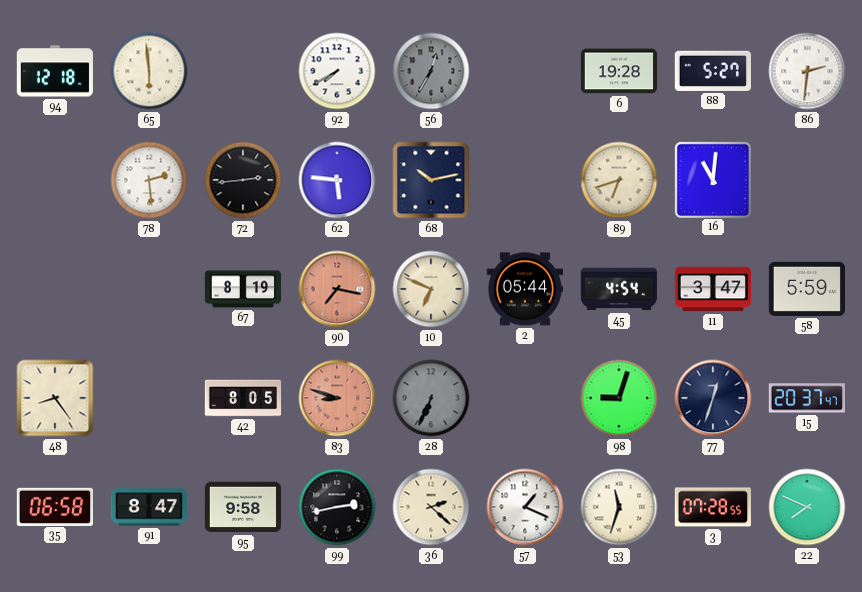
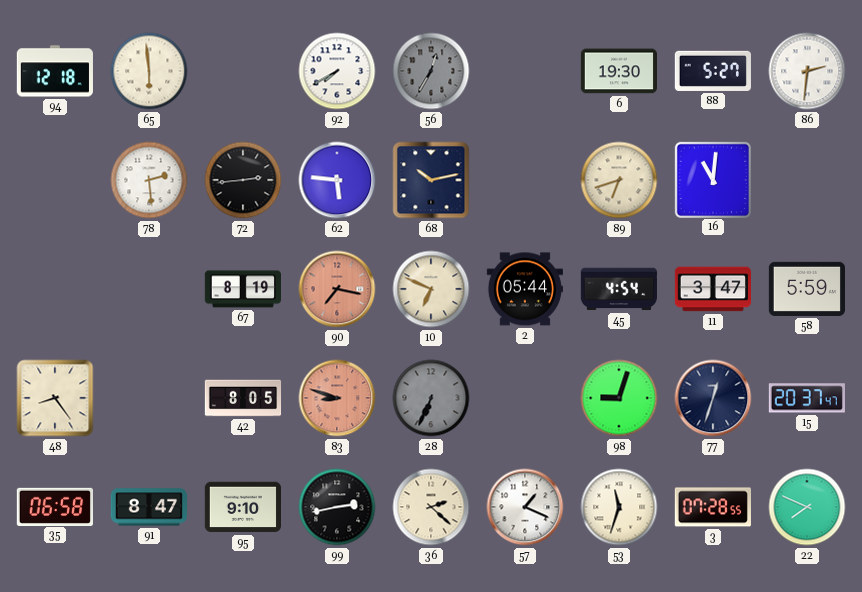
6: 19:28 -> 19:30
95: 9:58 -> 9:10
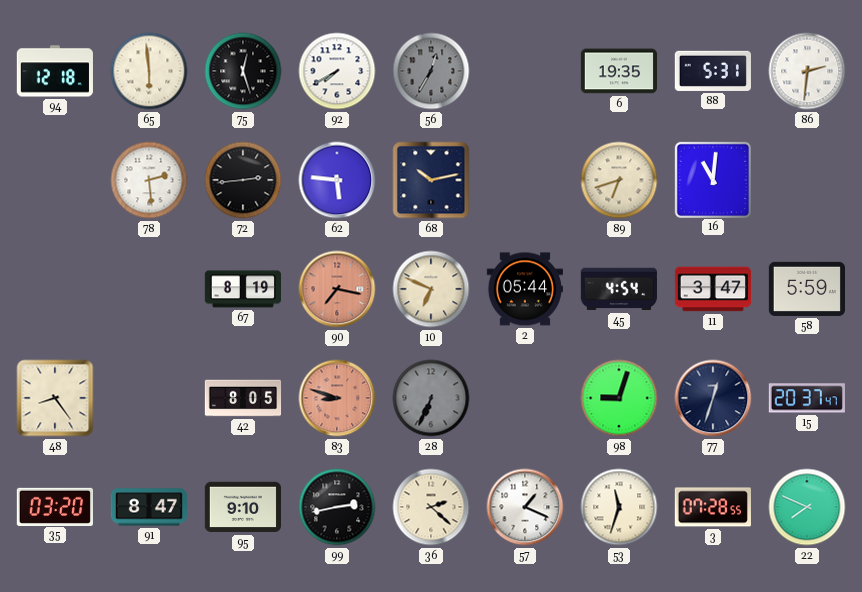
75: none -> 12:27
6: 19:30 -> 19:35
88: 5:27 -> 5:31
35: 06:58 -> 03:20
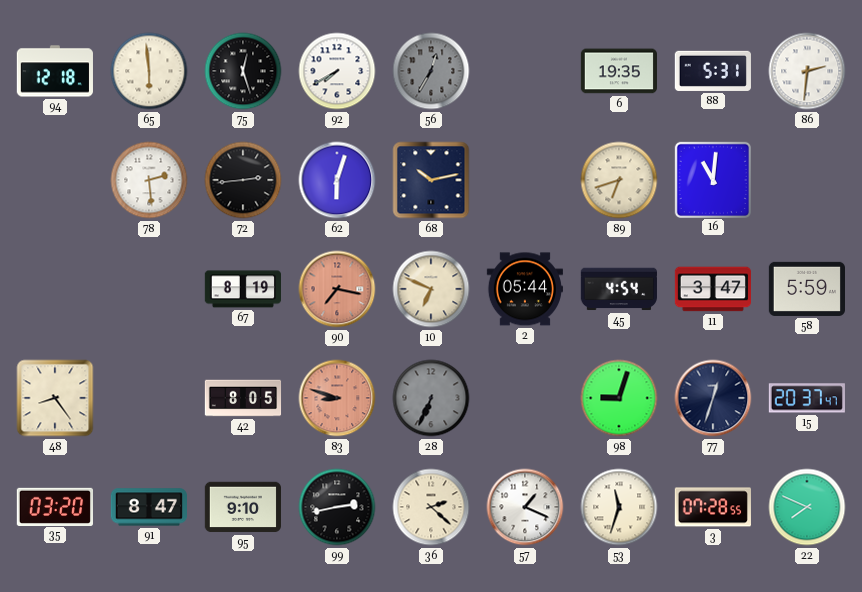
62: 5:46 -> 6:03
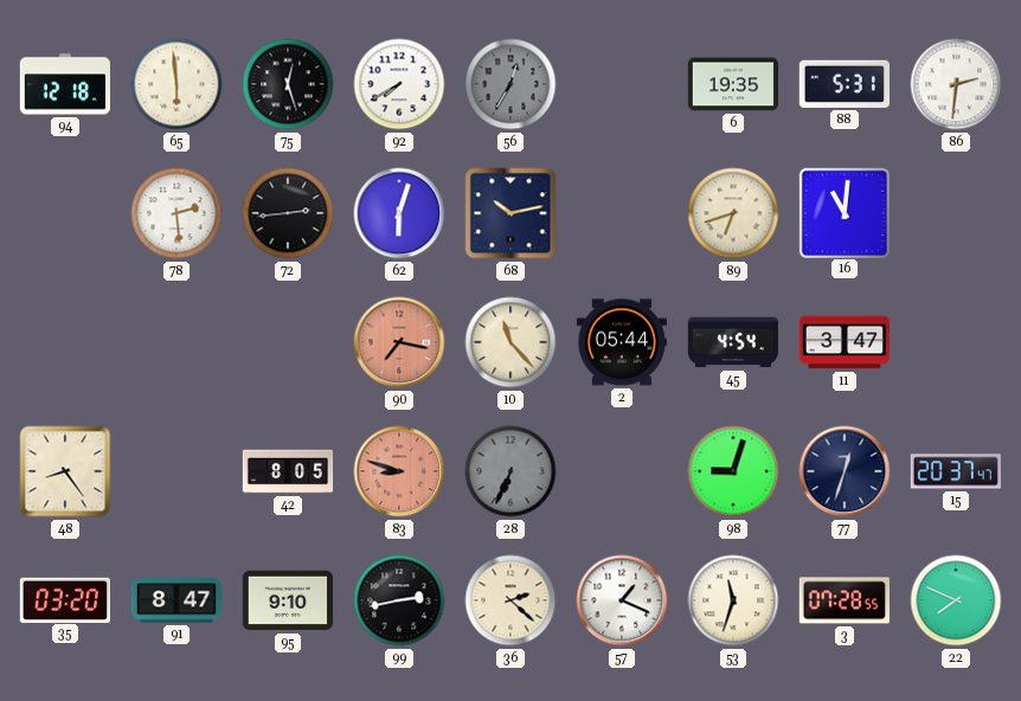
67: 8:19 -> none
10: 6:49 -> 11:23
58: 5:59 -> none
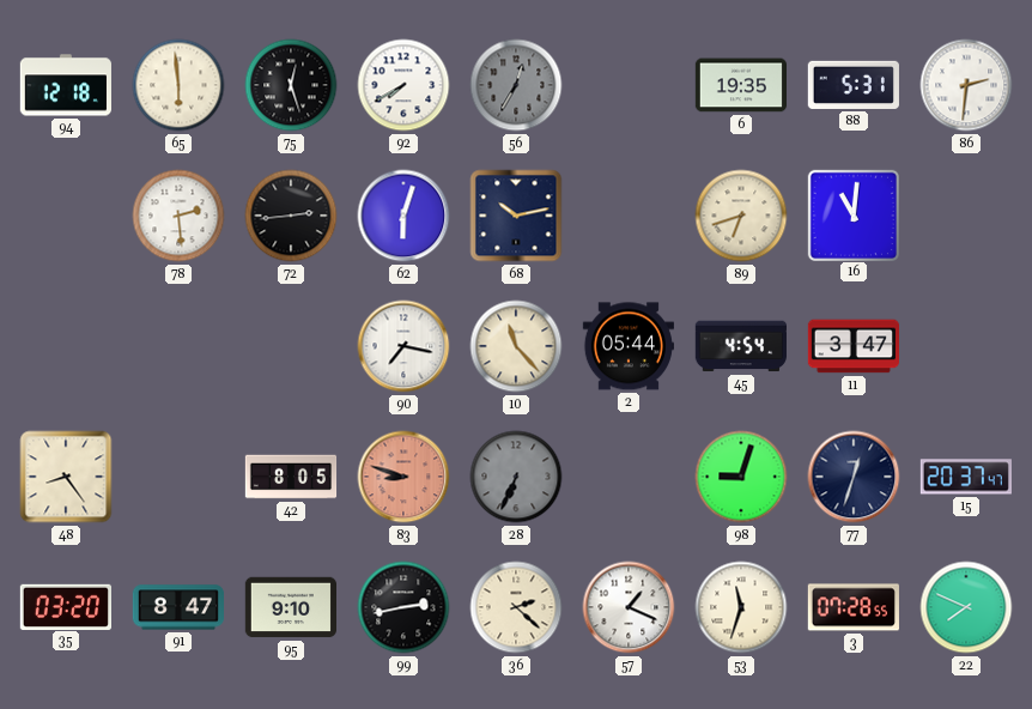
90 dial: salmon -> white
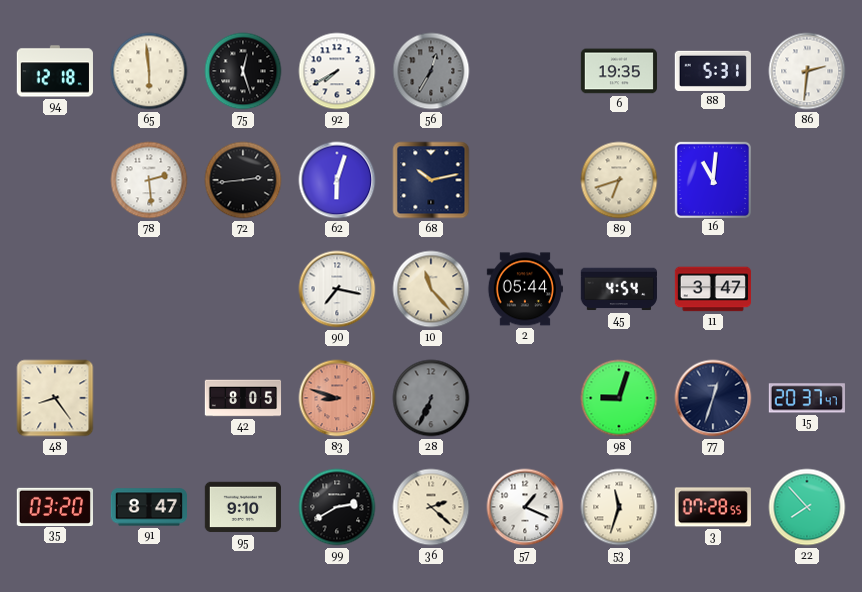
99: 2:43 -> 2:40
22: 7:49 -> 7:53
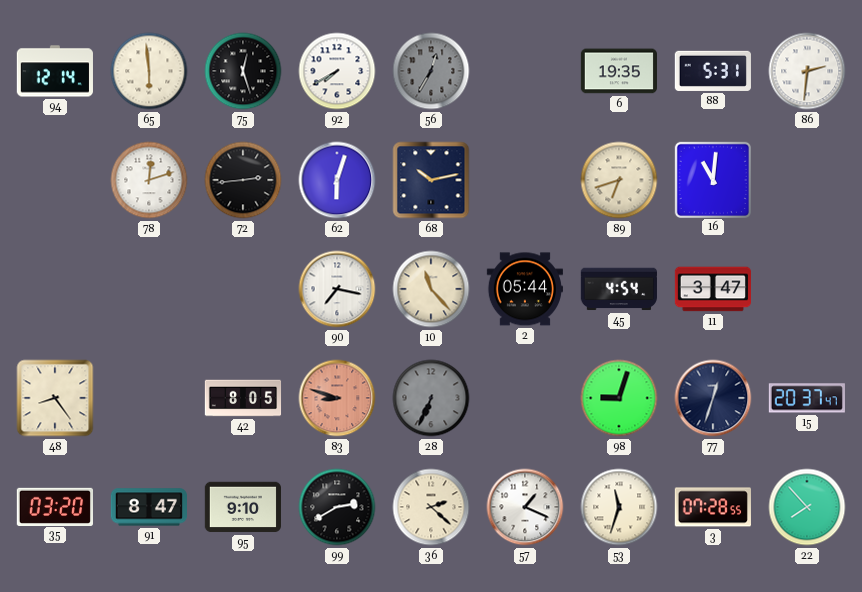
94: 12:18 -> 12:14
78: 2:29 -> 12:12
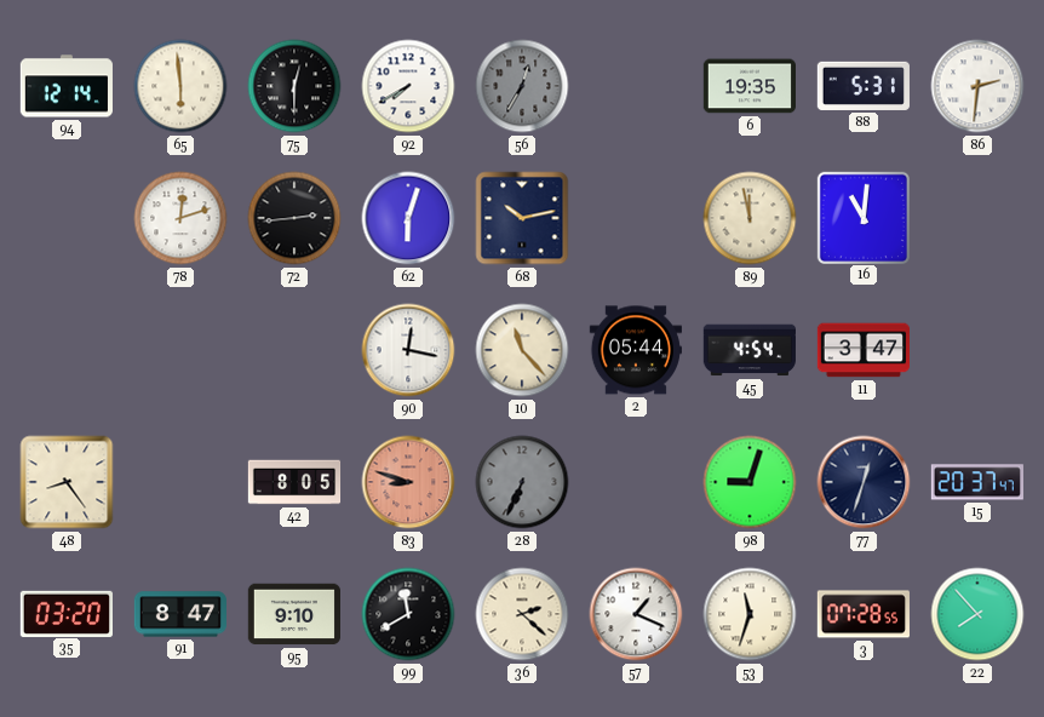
75: 12:27 -> 12:30
89: 6:42 -> 11:58
90: 7:17 -> 12:17
99: 2:40 -> 11:40
